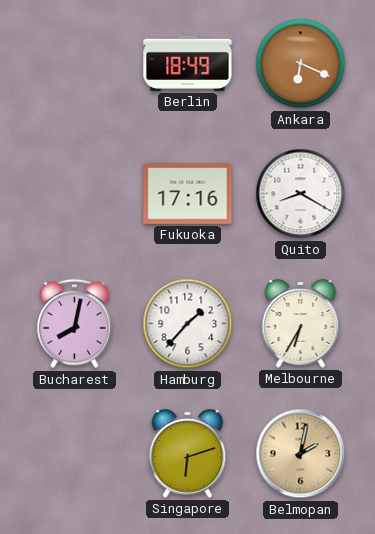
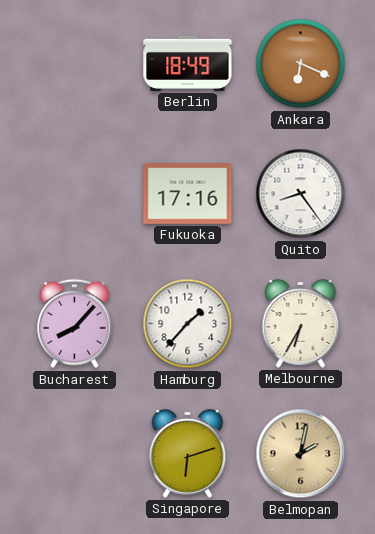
Quito: 8:20 -> 8:24
Bucharest: 8:02 -> 8:07
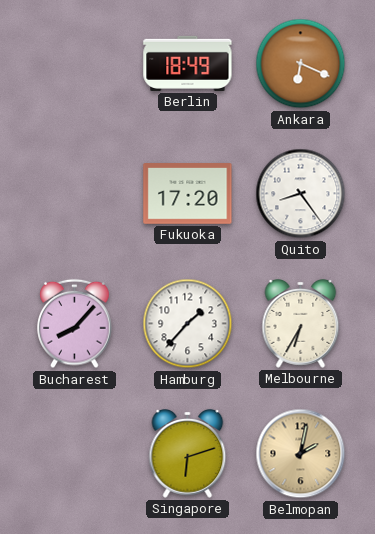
Fukuoka: 17:16 -> 17:20
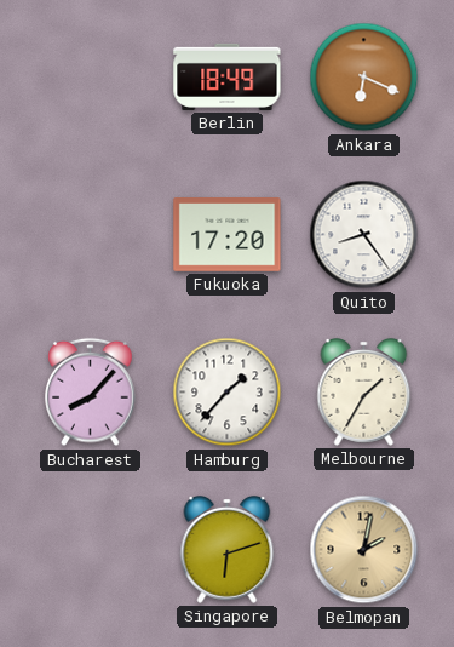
Melbourne: 6:35 -> 1:35
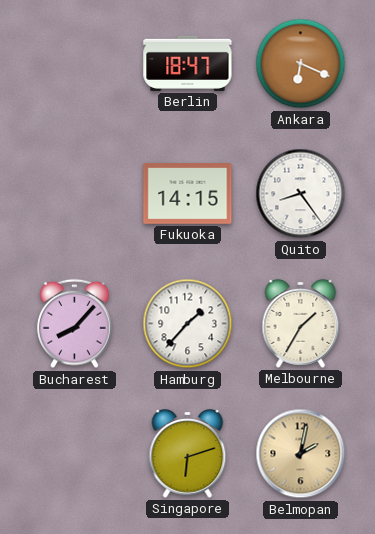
Berlin: 18:49 -> 18:47
Fukuoka: 17:20 -> 14:15
